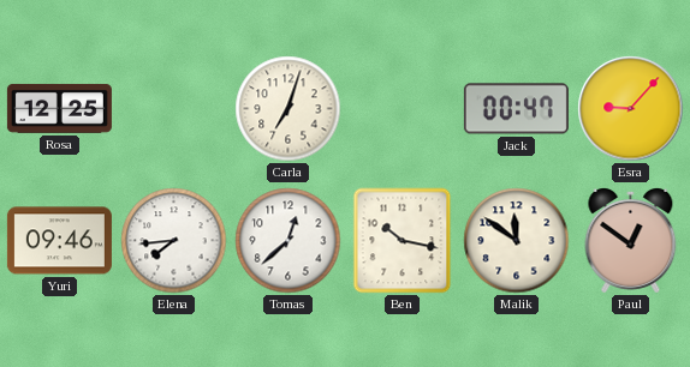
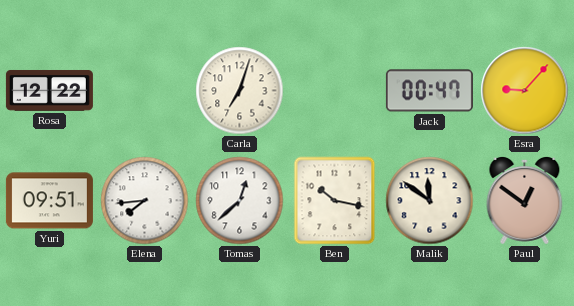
Rosa: 12:25 -> 12:22
Yuri: 09:46 -> 09:51
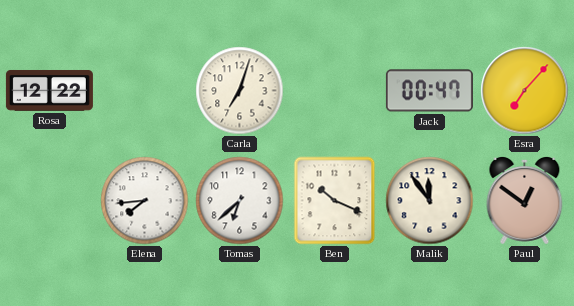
Esra: 9:07 -> 7:07
Yuri: 09:51 -> none
Tomas: 12:38 -> 6:38
Ben: 10:17 -> 10:19
Malik: 11:51 -> 11:54
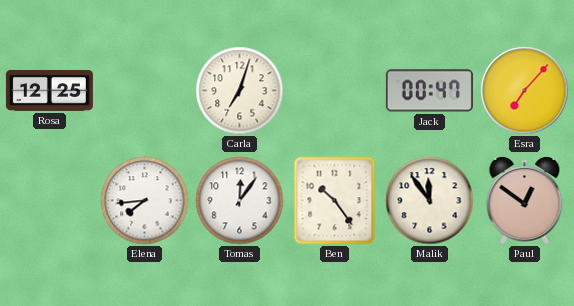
Rosa: 12:22 -> 12:25
Tomas: 6:38 -> 12:06
Ben: 10:19 -> 10:24
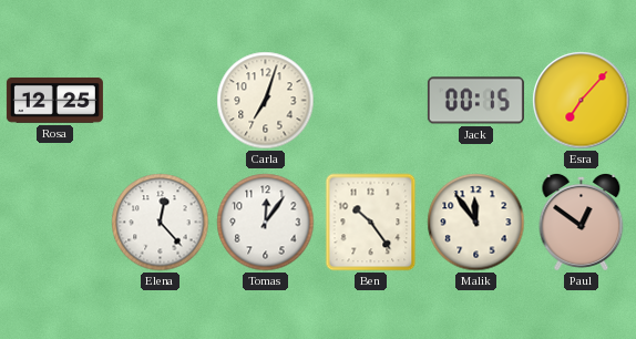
Jack: 00:47 -> 00:15
Elena: 7:44 -> 12:23
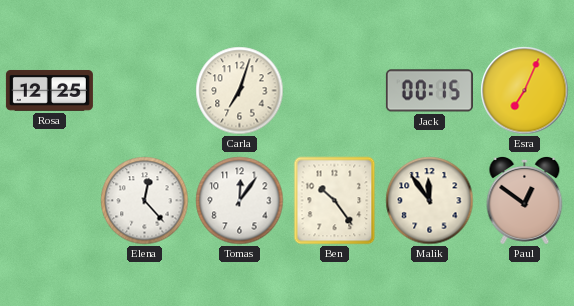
Esra: 7:07 -> 7:04
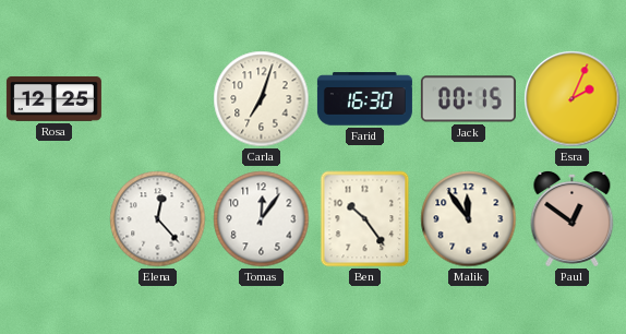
Farid: none -> 16:30
Esra: 7:04 -> 2:04
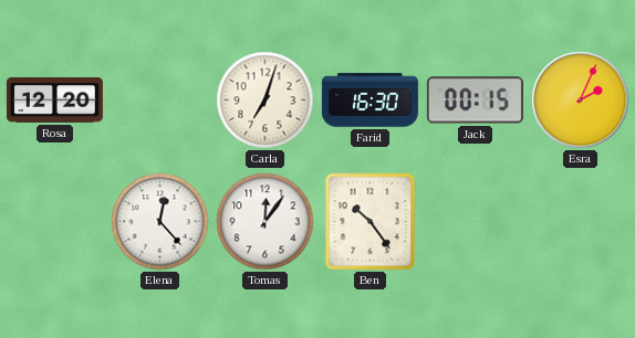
Rosa: 12:25 -> 12:20
Malik: 11:54 -> none
Paul: 12:51 -> none
